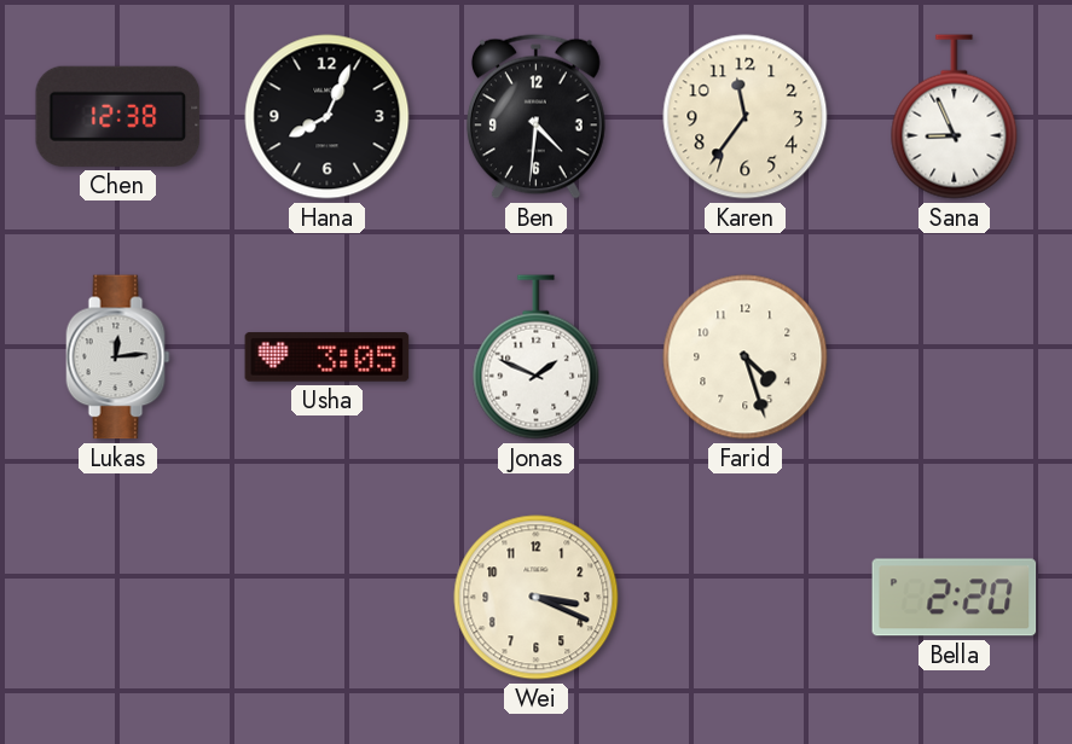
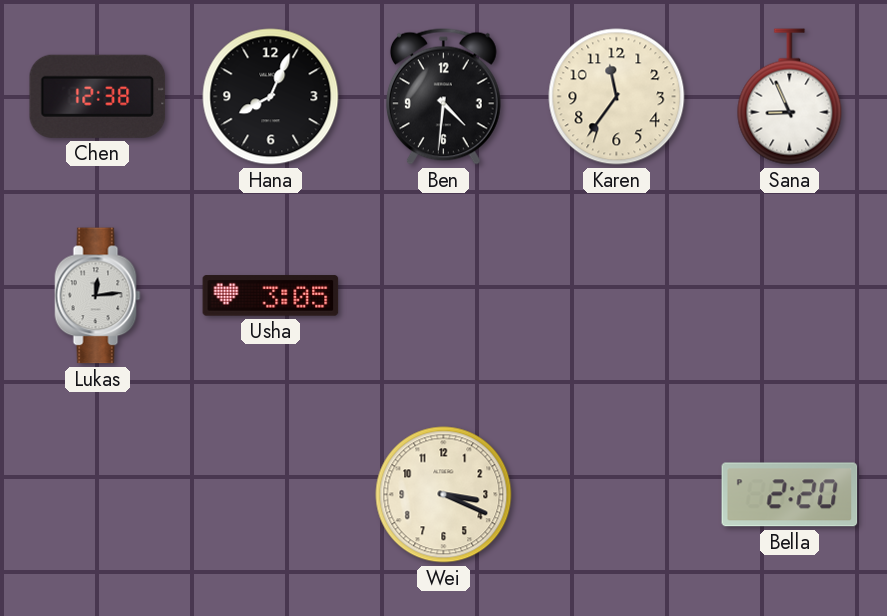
Jonas: 1:49 -> none
Farid: 4:27 -> none
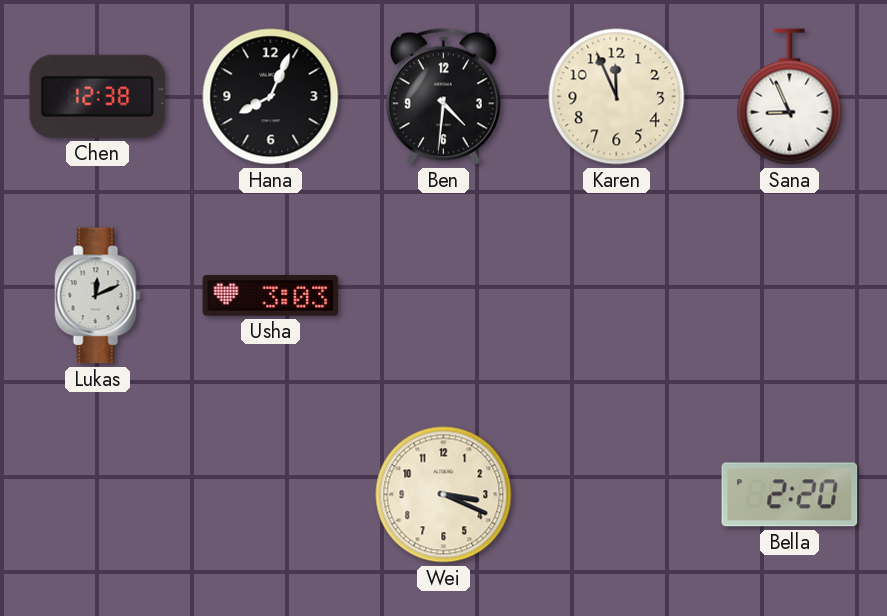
Karen: 11:36 -> 11:56
Lukas: 12:14 -> 12:11
Usha: 3:05 -> 3:03
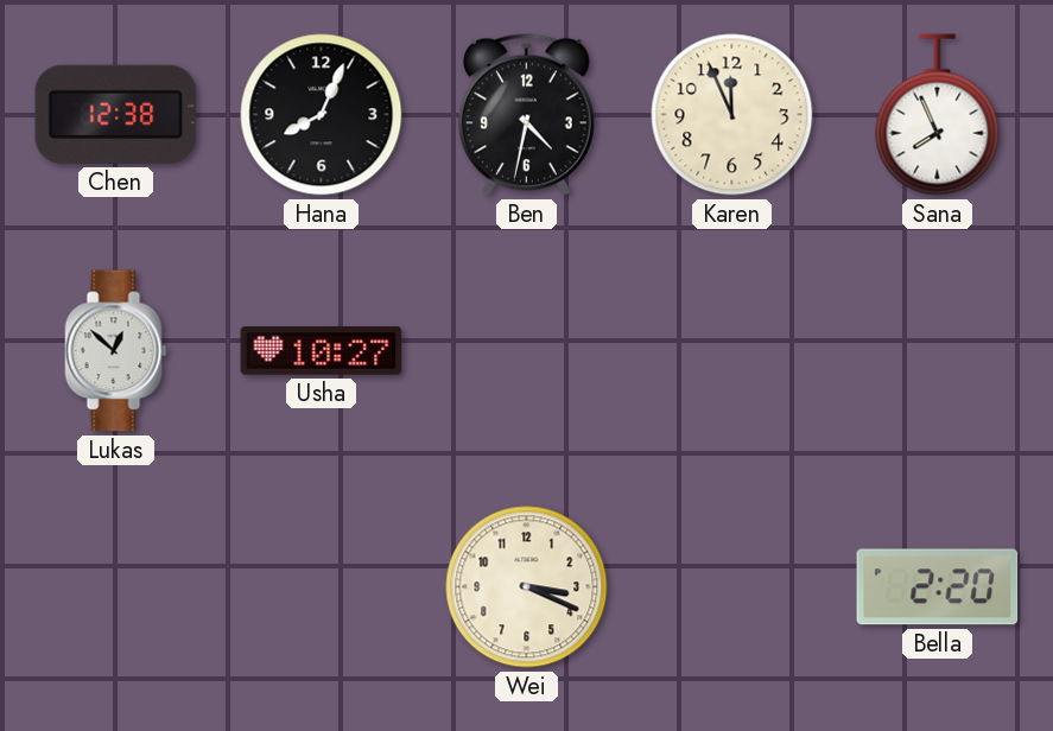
Ben: 4:31 -> 4:32
Sana: 8:56 -> 7:56
Lukas: 12:11 -> 12:52
Usha: 3:03 -> 10:27
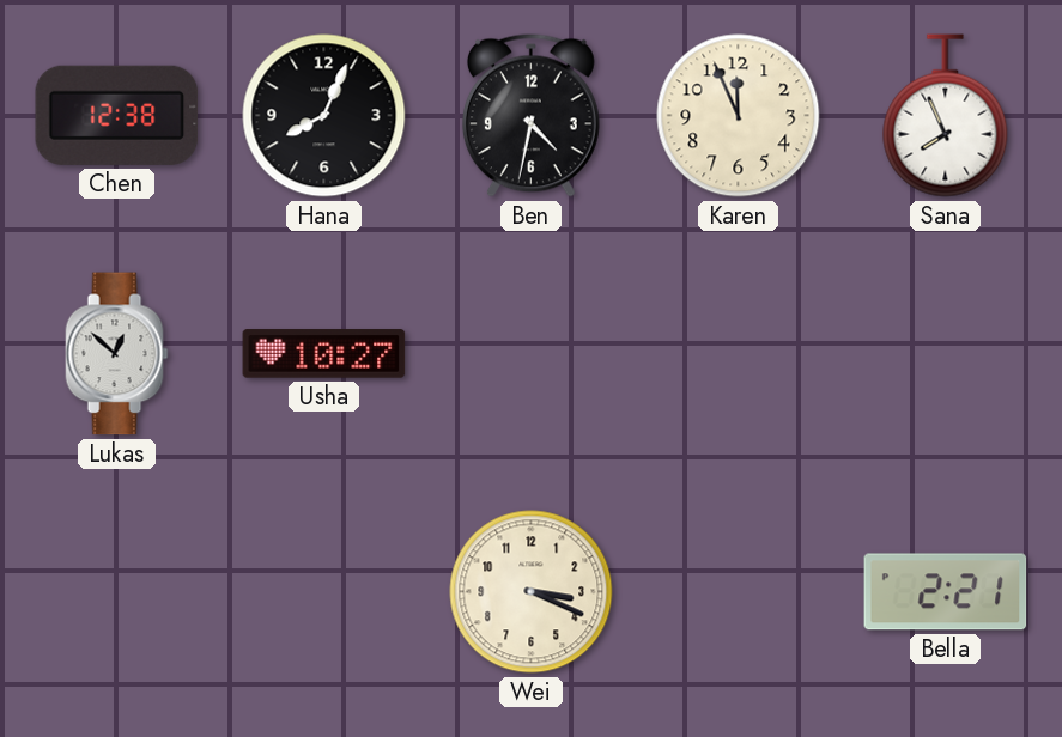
Bella: 2:20 -> 2:21
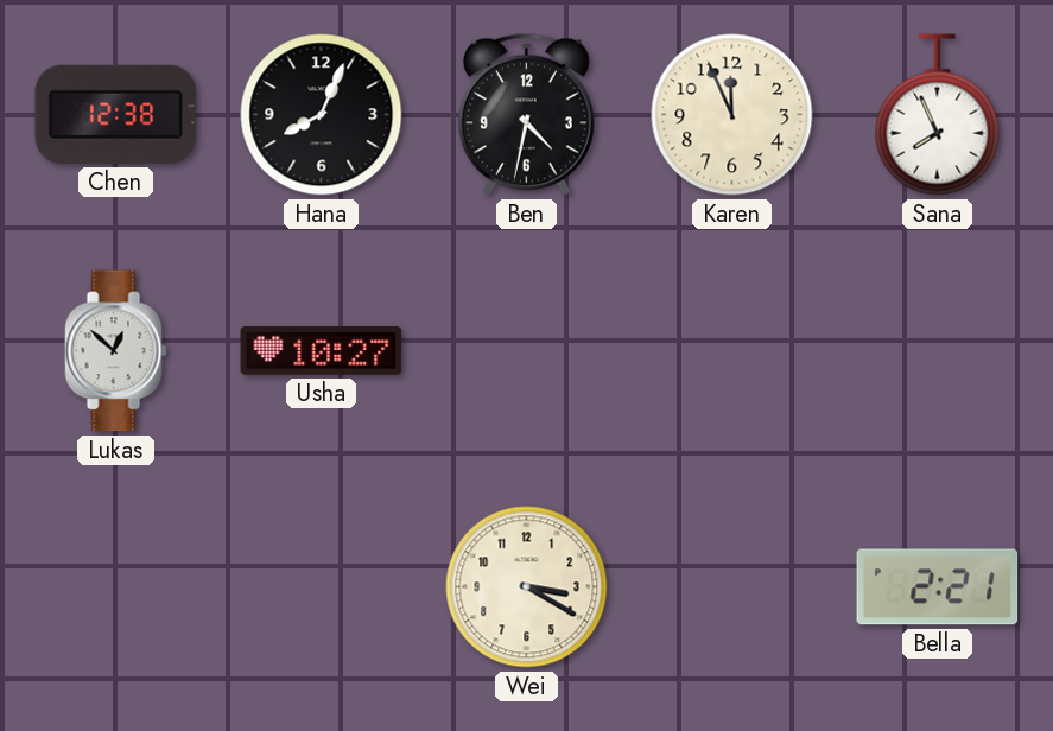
Wei: 3:19 -> 3:20
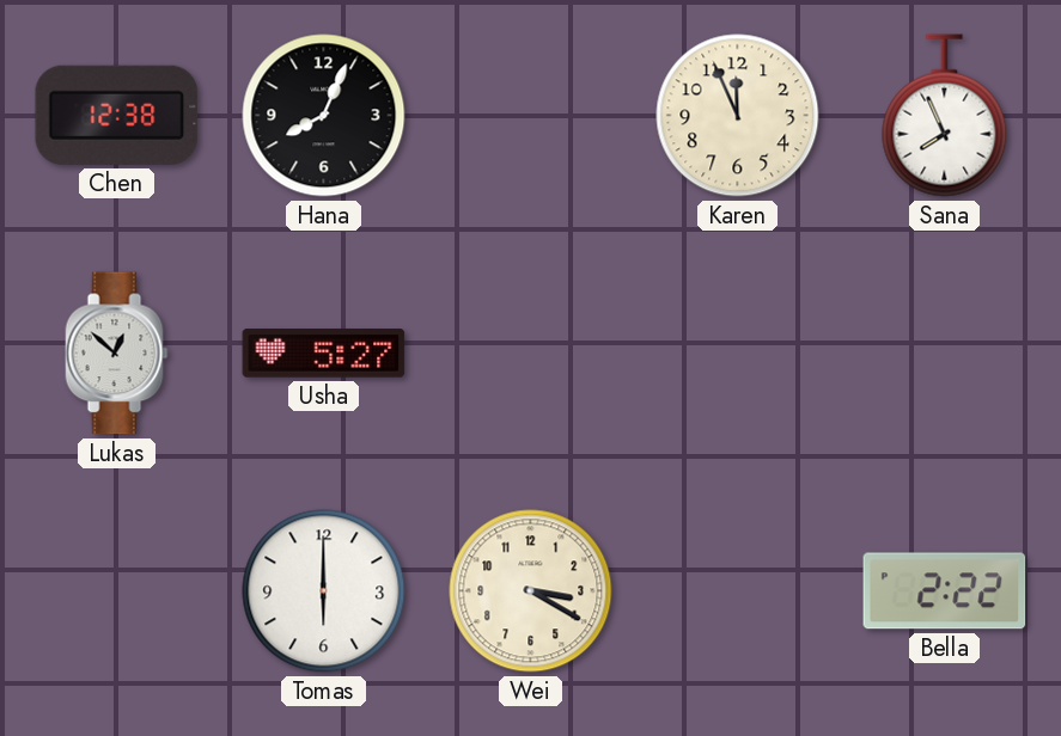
Ben: 4:32 -> none
Usha: 10:27 -> 5:27
Tomas: none -> 6:00
Bella: 2:21 -> 2:22
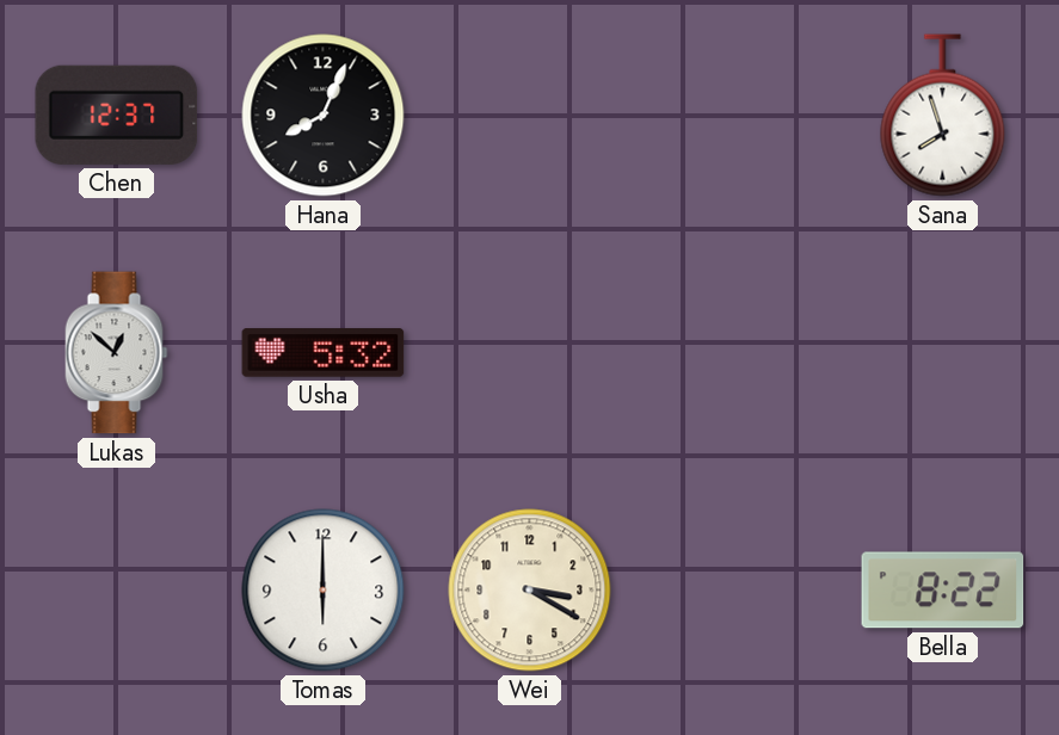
Chen: 12:38 -> 12:37
Karen: 11:56 -> none
Sana: 7:56 -> 7:57
Usha: 5:27 -> 5:32
Bella: 2:22 -> 8:22
